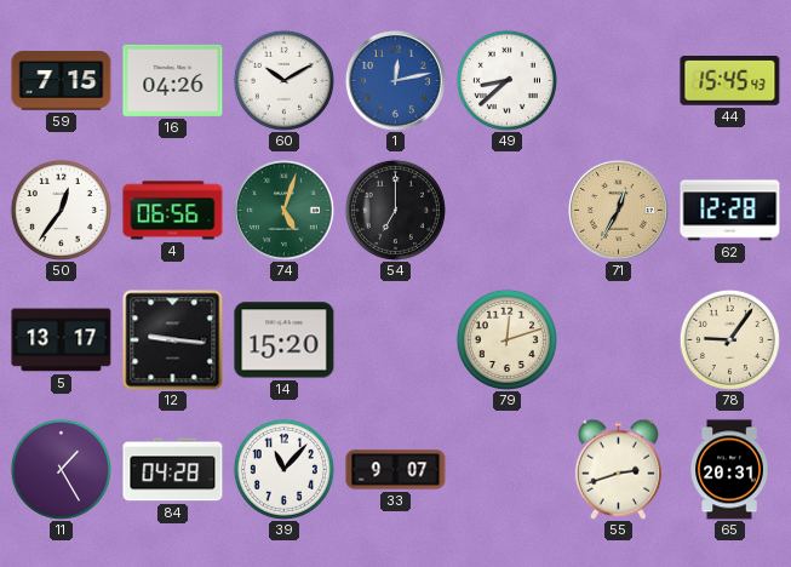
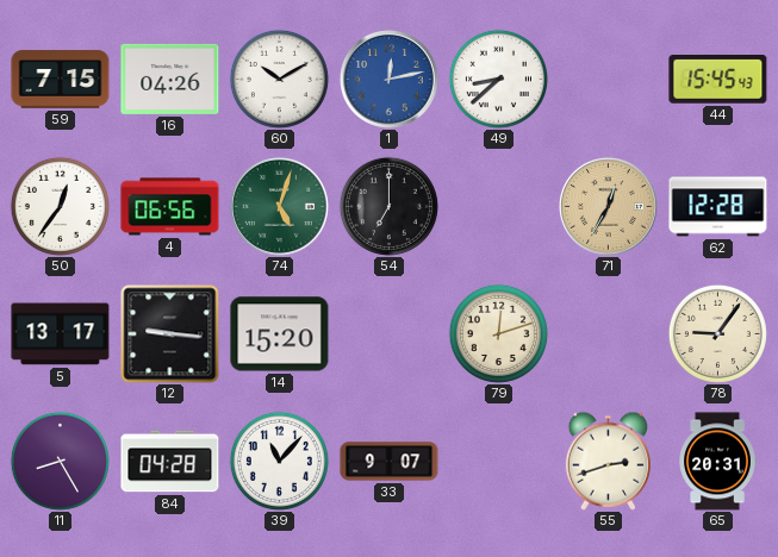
11: 1:25 -> 8:25
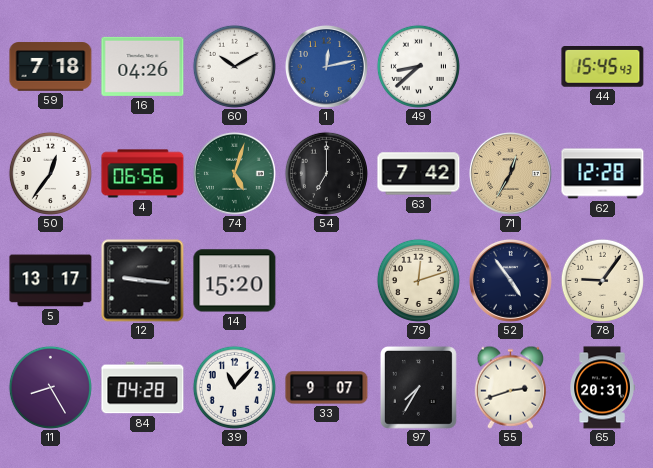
59: 7:15 -> 7:18
63: none -> 7:42
52: none -> 4:54
97: none -> 7:35
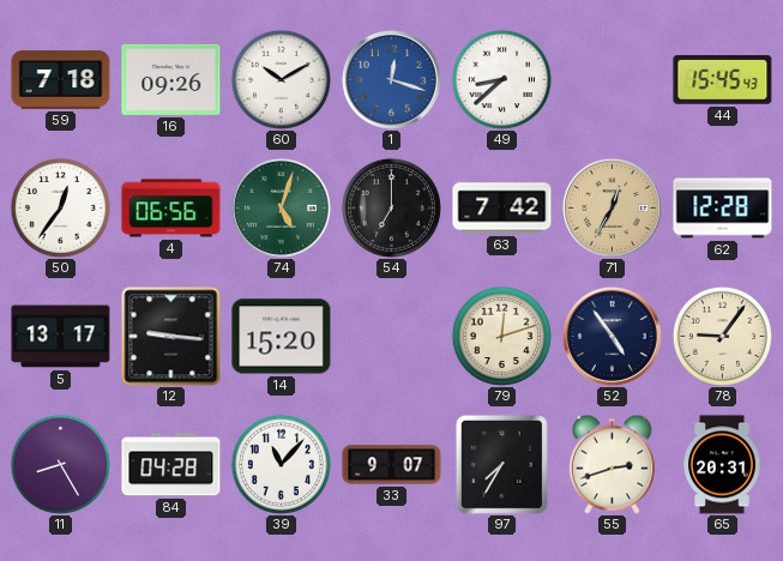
16: 04:26 -> 09:26
1: 12:13 -> 12:18
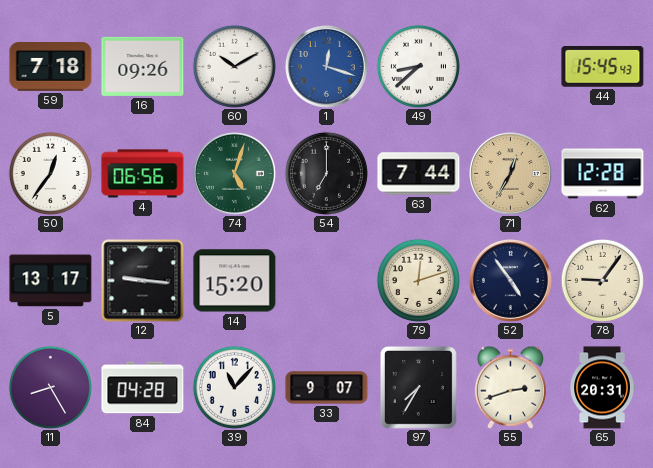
63: 7:42 -> 7:44
